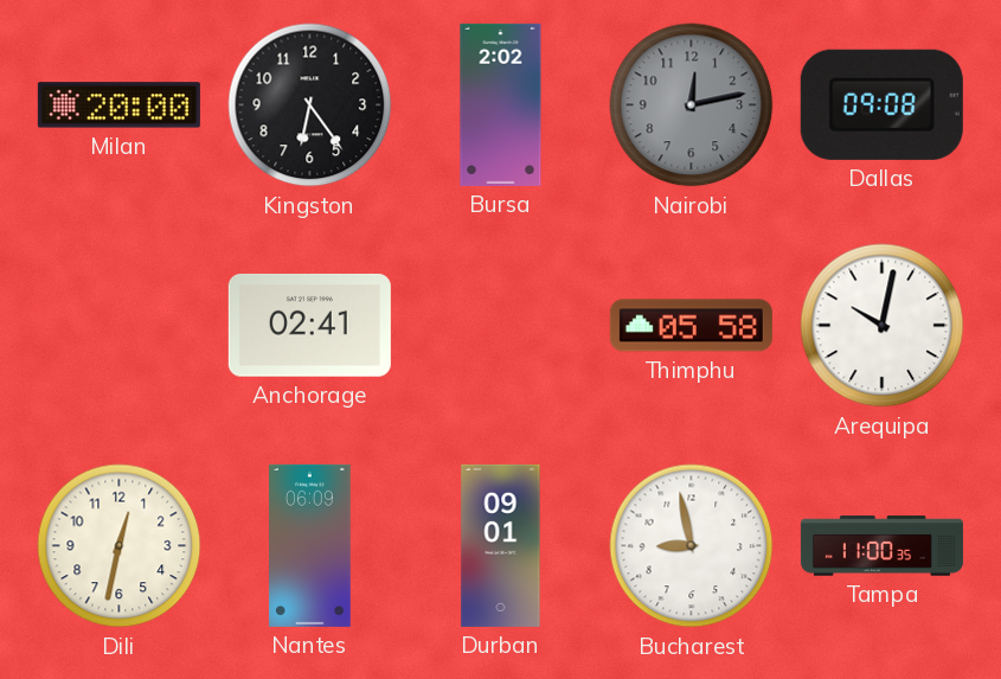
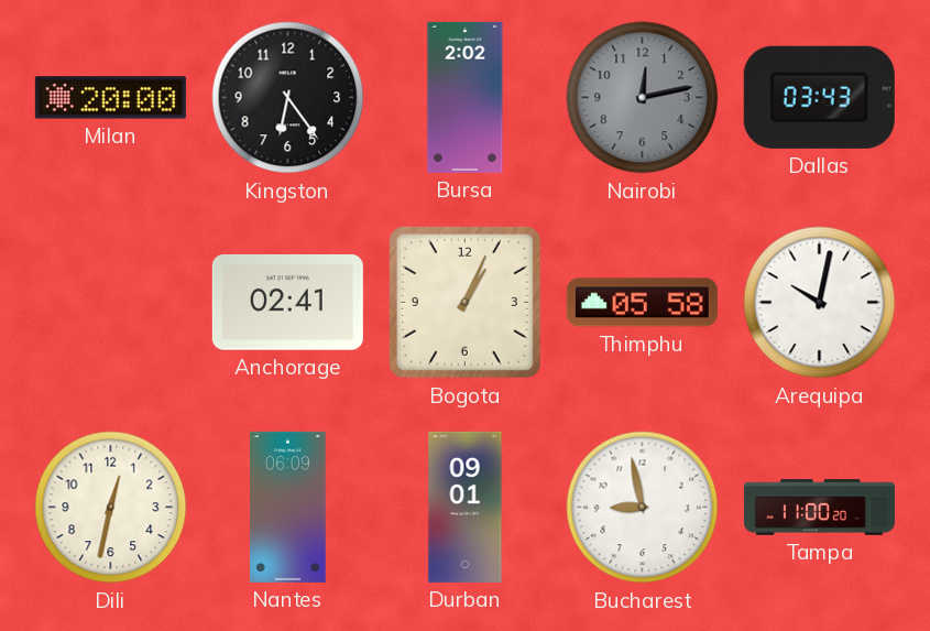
Dallas: 09:08 -> 03:43
Bogota: none -> 1:04
Tampa: 11:00:35 -> 11:00:20
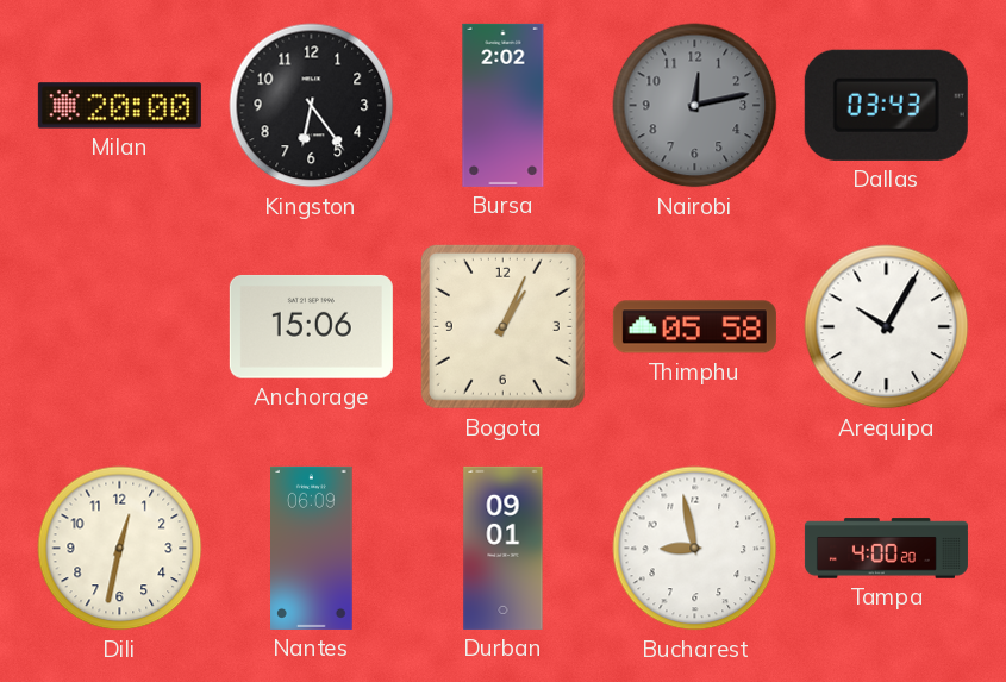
Anchorage: 02:41 -> 15:06
Arequipa: 10:02 -> 10:05
Tampa: 11:00 -> 4:00
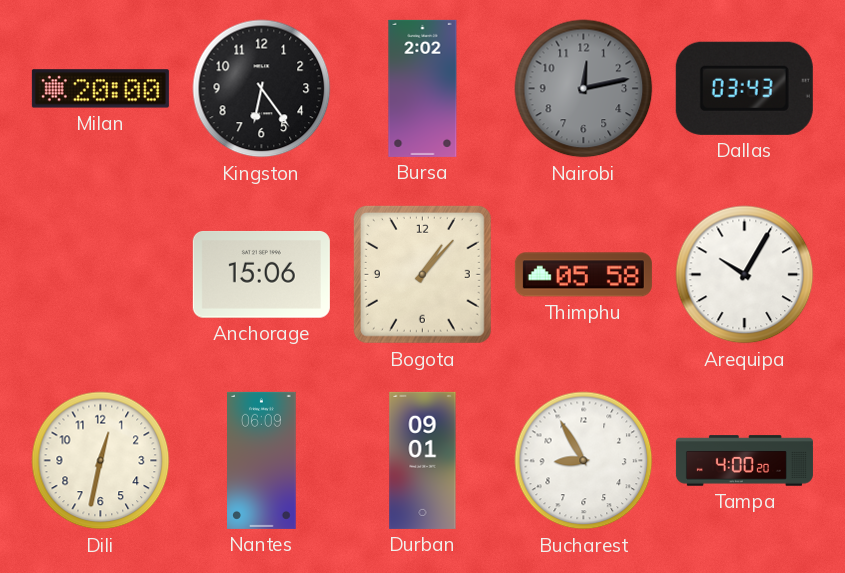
Bogota: 1:04 -> 1:07
Bucharest: 8:58 -> 8:55
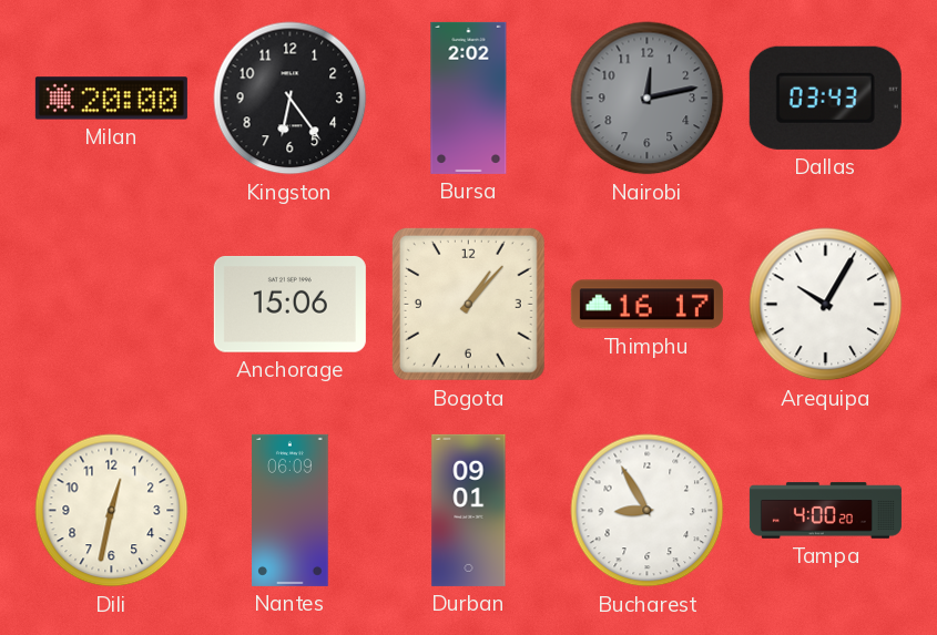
Thimphu: 05:58 -> 16:17
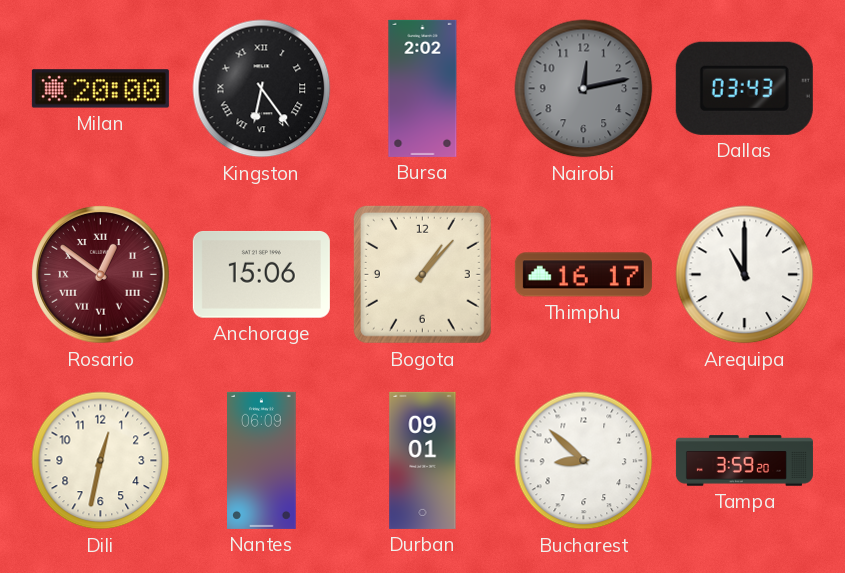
Kingston numerals: Arabic -> Roman
Rosario: none -> 12:51
Arequipa: 10:05 -> 11:00
Bucharest: 8:55 -> 8:52
Tampa: 4:00 -> 3:59
